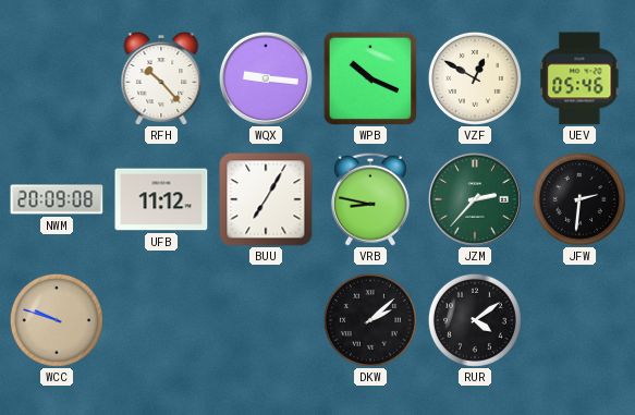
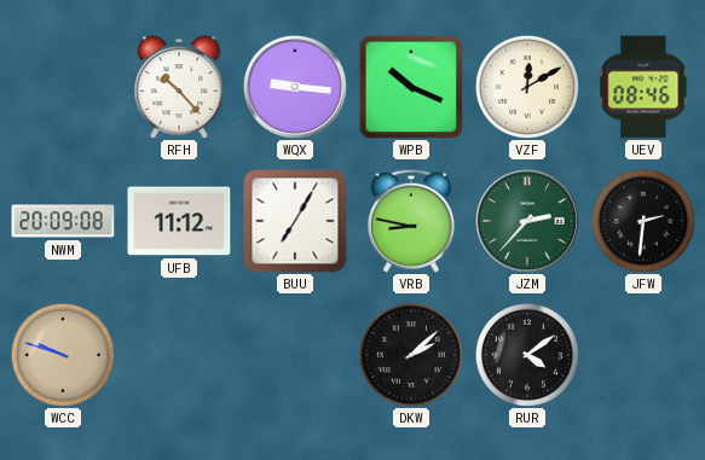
VZF: 12:50 -> 12:10
UEV: 05:46 -> 08:46
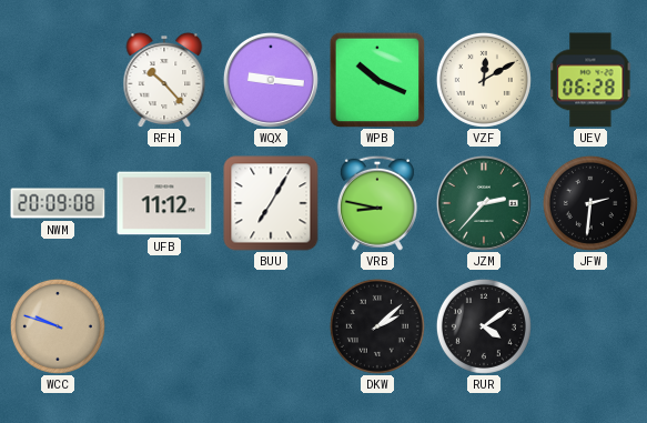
UEV: 08:46 -> 06:28
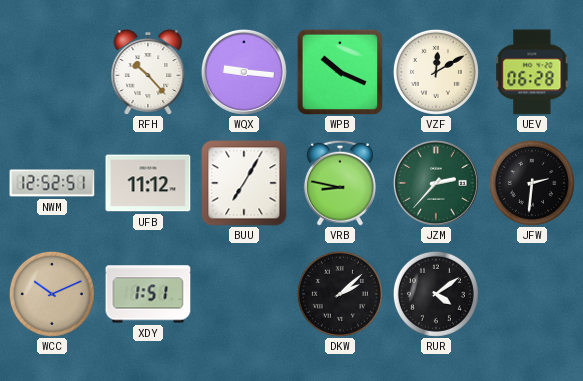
NWM: 20:09 -> 12:52
WCC: 9:48 -> 10:11
XDY: none -> 1:51
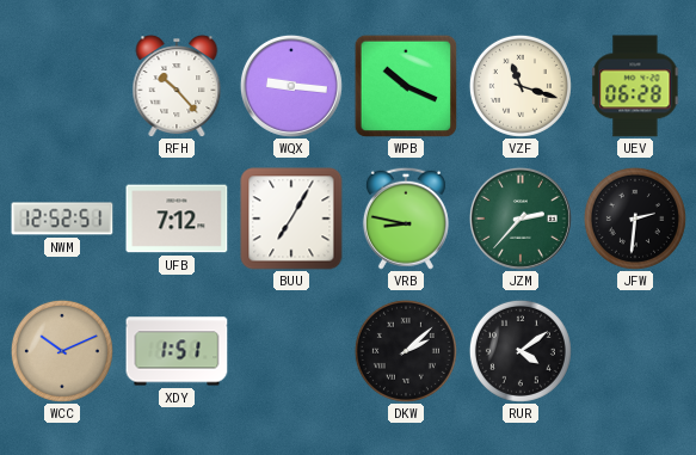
VZF: 12:10 -> 11:18
UFB: 11:12 -> 7:12
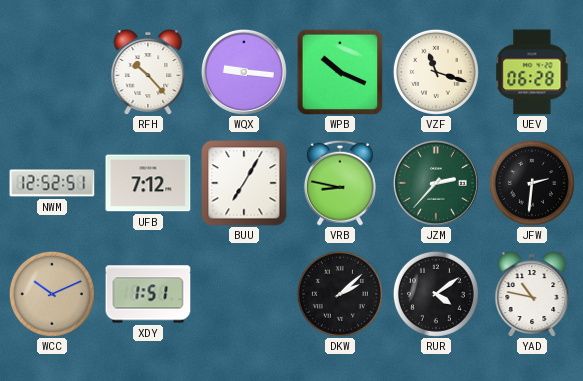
YAD: none -> 10:47
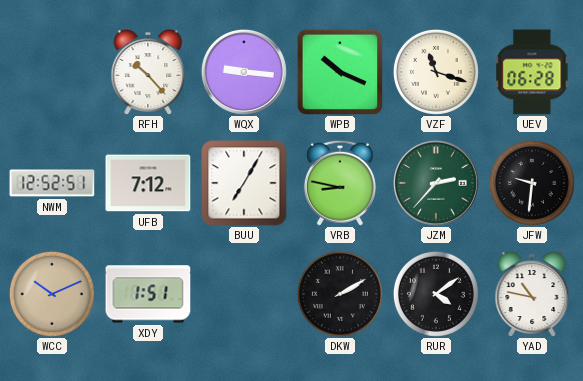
JFW: 2:31 -> 9:31
DKW: 2:08 -> 2:10
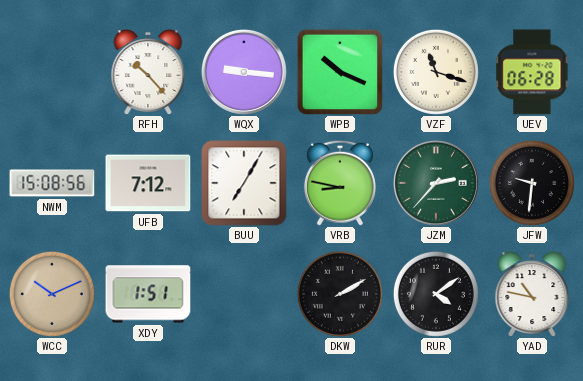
NWM: 12:52 -> 15:08
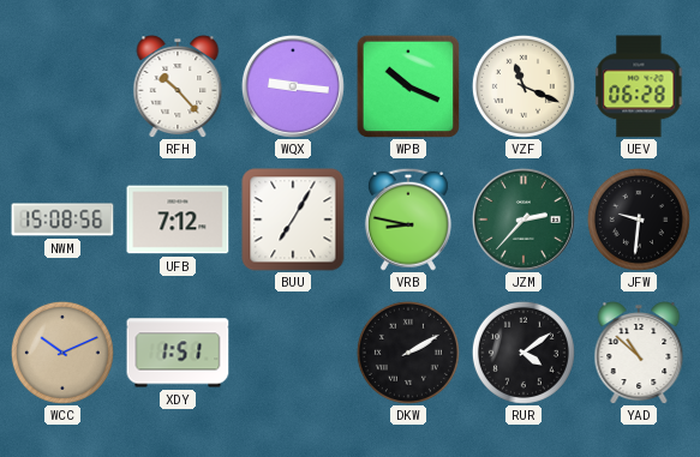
VZF: 11:18 -> 11:19
YAD: 10:47 -> 10:52
